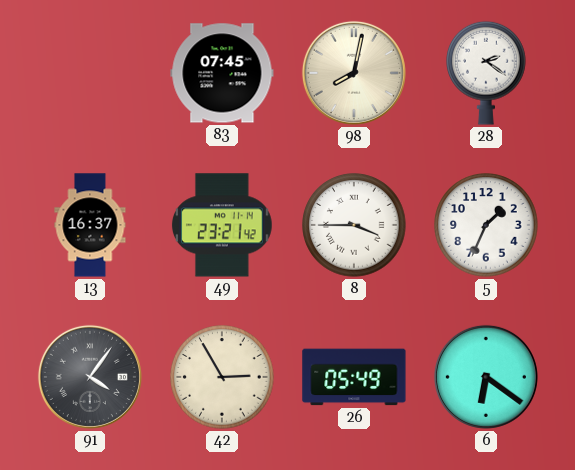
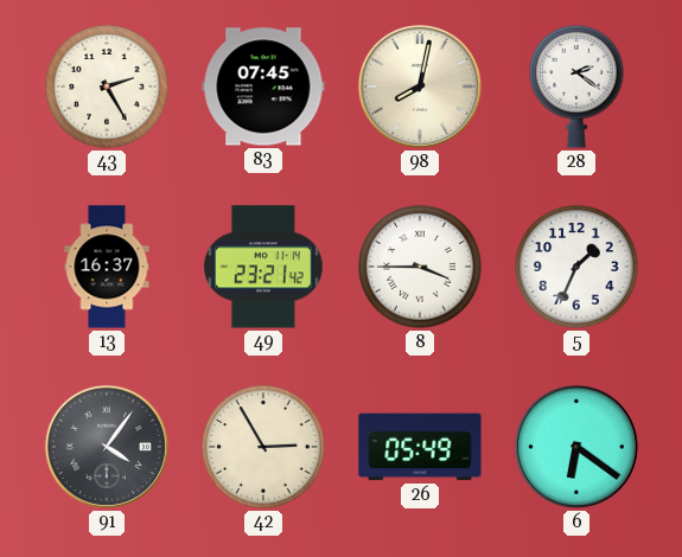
43: none -> 2:25
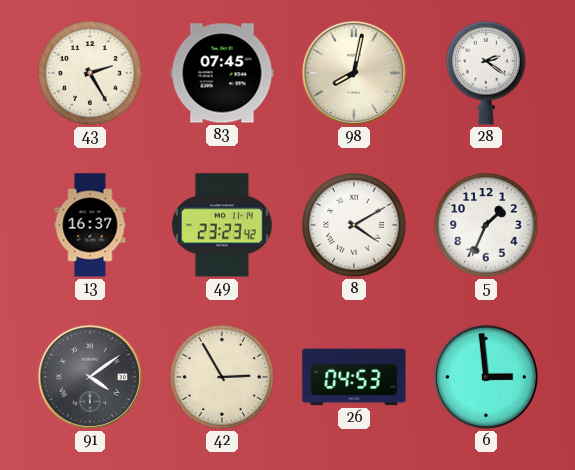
49: 23:21 -> 23:23
8: 3:45 -> 4:10
91: 4:06 -> 4:09
26: 05:49 -> 04:53
6: 6:21 -> 2:59
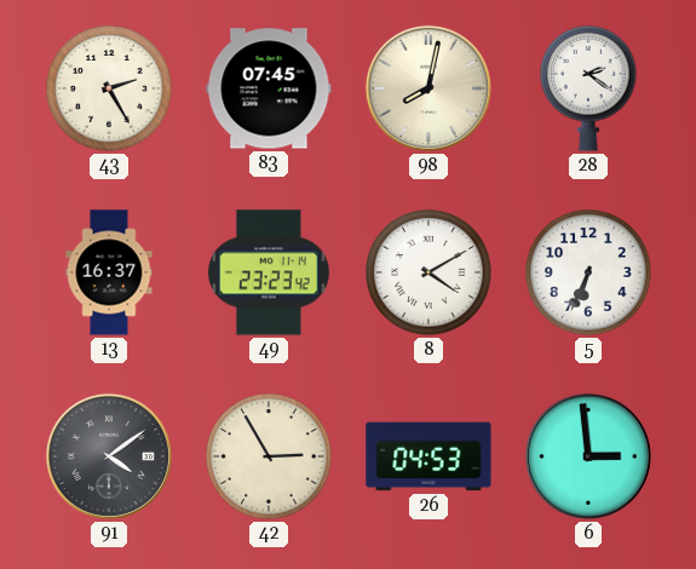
5: 1:34 -> 6:34
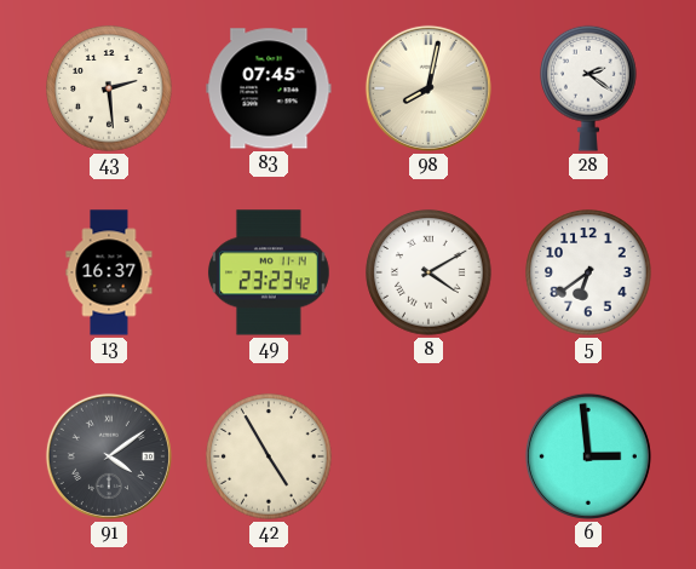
43: 2:25 -> 2:29
5: 6:34 -> 6:39
42: 2:55 -> 4:55
26: 04:53 -> none
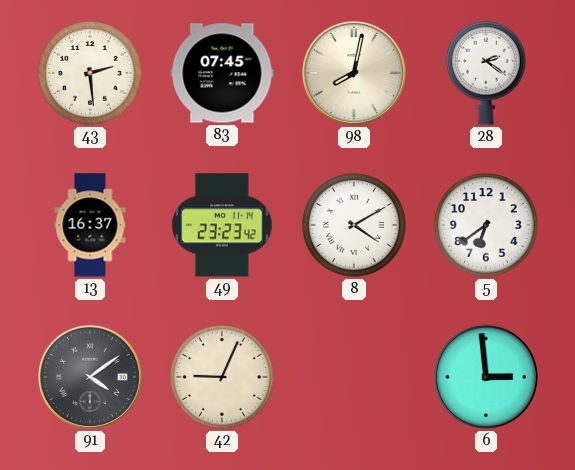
42: 4:55 -> 9:04
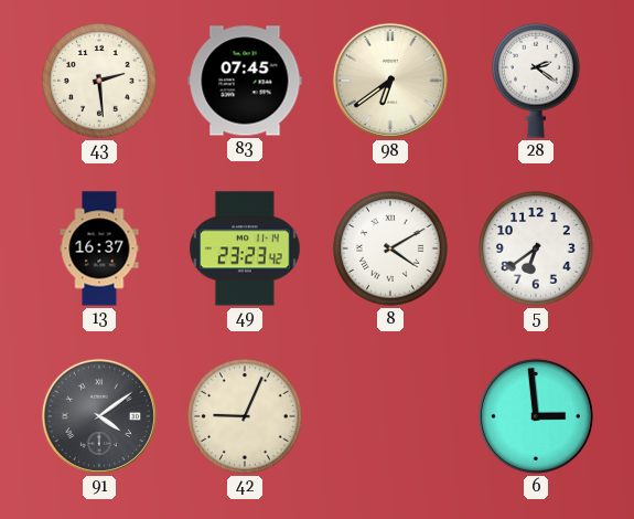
98: 8:02 -> 6:39
